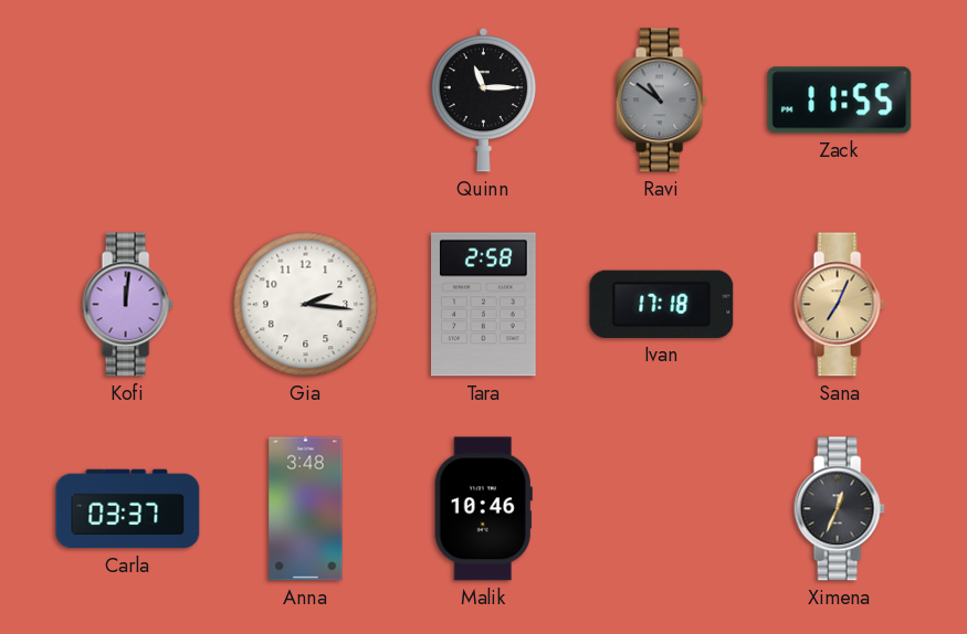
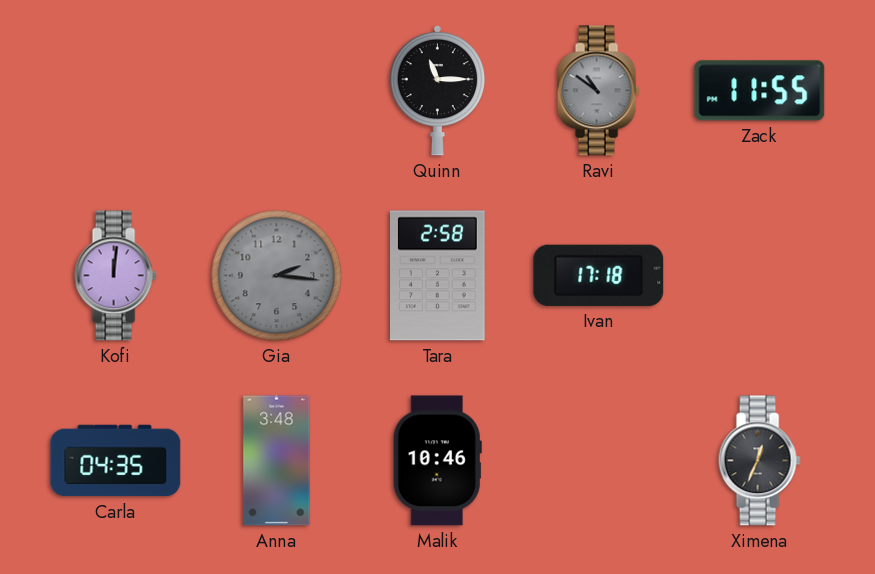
Gia dial: white -> grey
Sana: 7:04 -> none
Carla: 03:37 -> 04:35
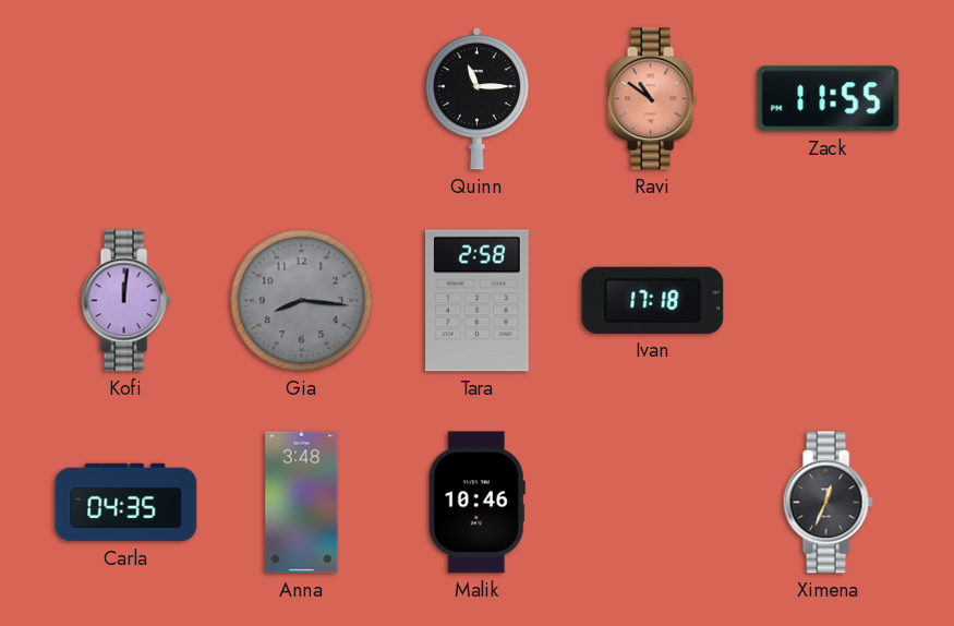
Ravi dial: grey -> salmon
Gia: 2:16 -> 8:16
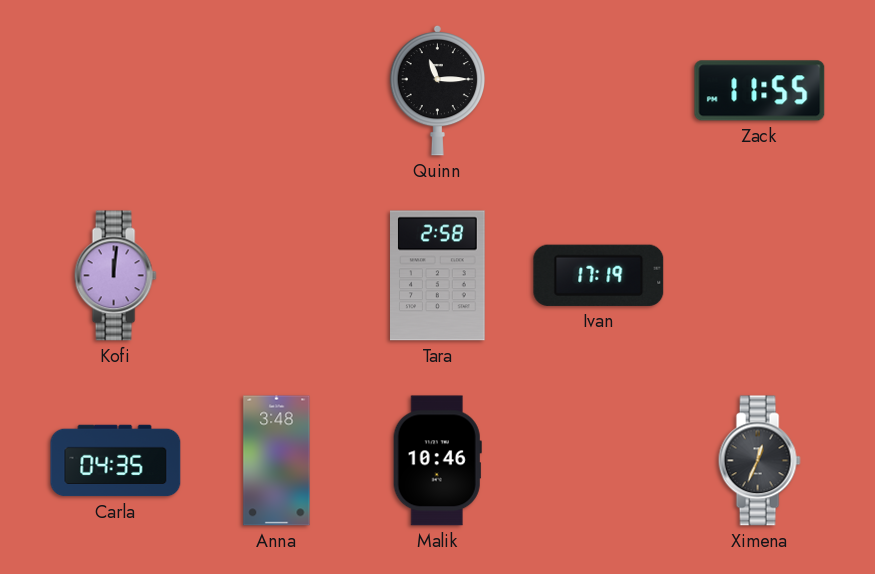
Ravi: 10:51 -> none
Gia: 8:16 -> none
Ivan: 17:18 -> 17:19
